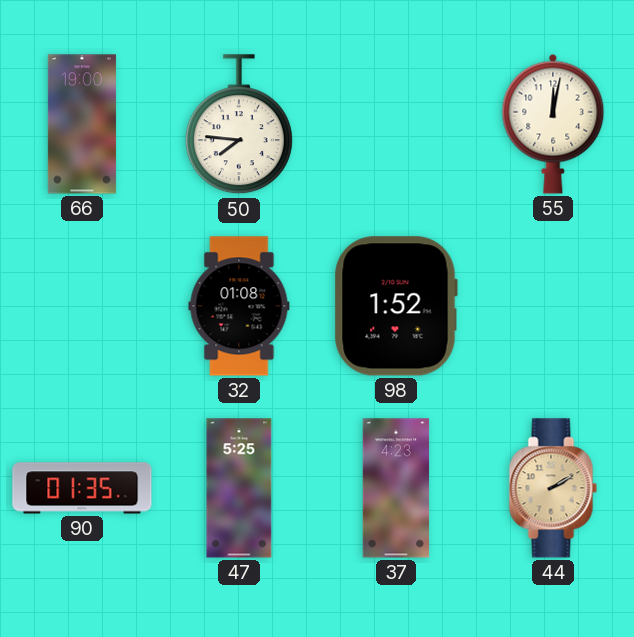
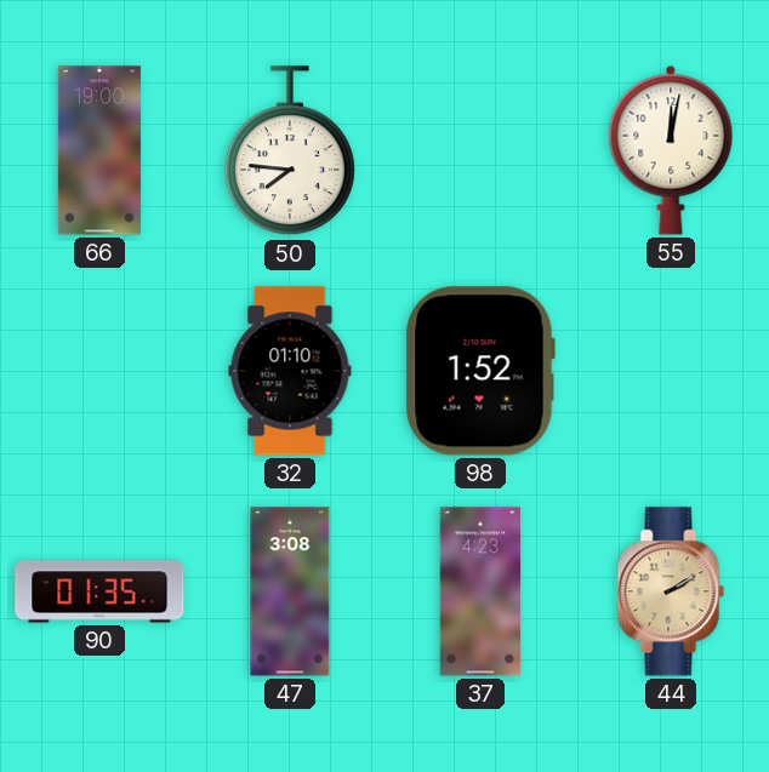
32: 01:08 -> 01:10
47: 5:25 -> 3:08
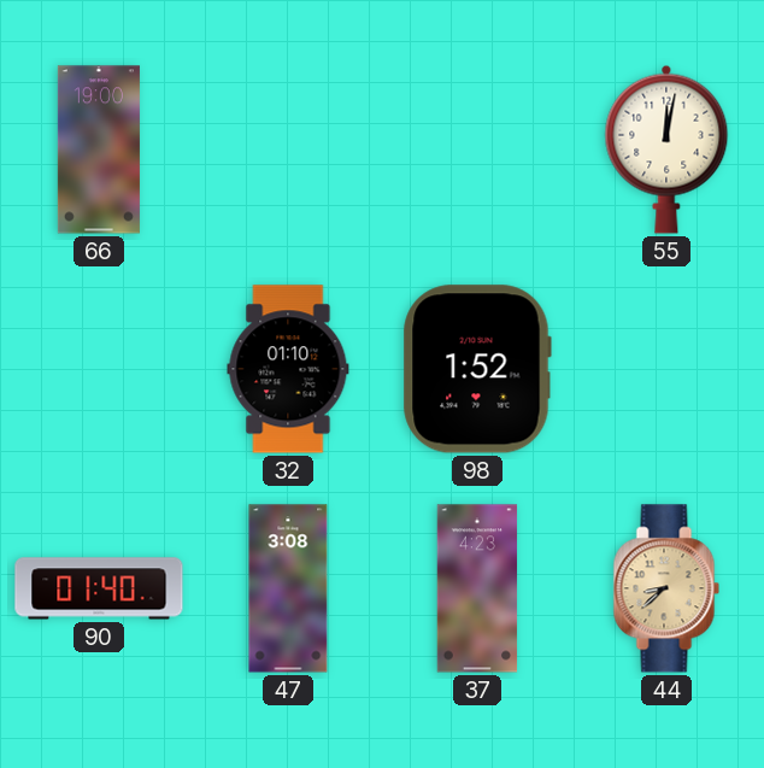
50: 7:46 -> none
90: 01:35 -> 01:40
44: 2:10 -> 8:38
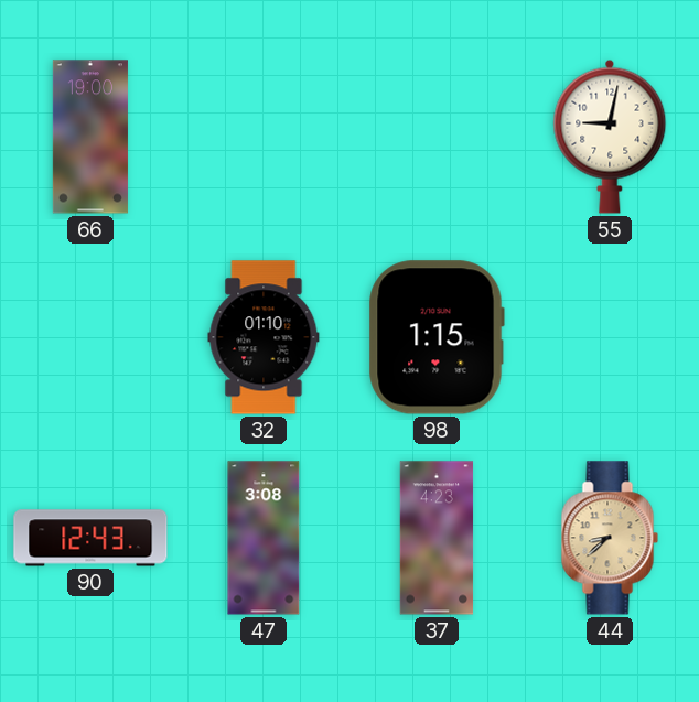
55: 12:02 -> 9:02
98: 1:52 -> 1:15
90: 01:40 -> 12:43
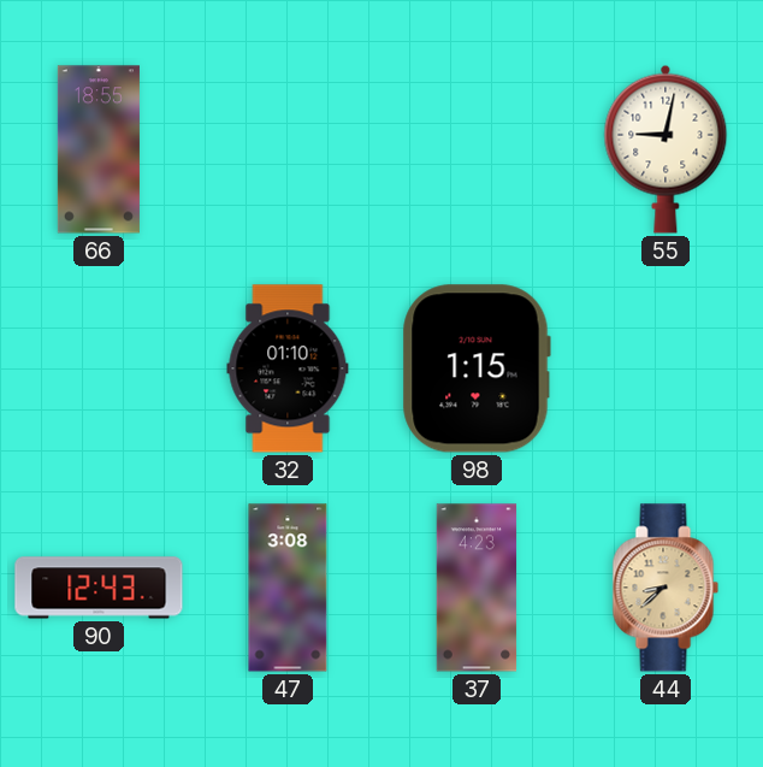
66: 19:00 -> 18:55
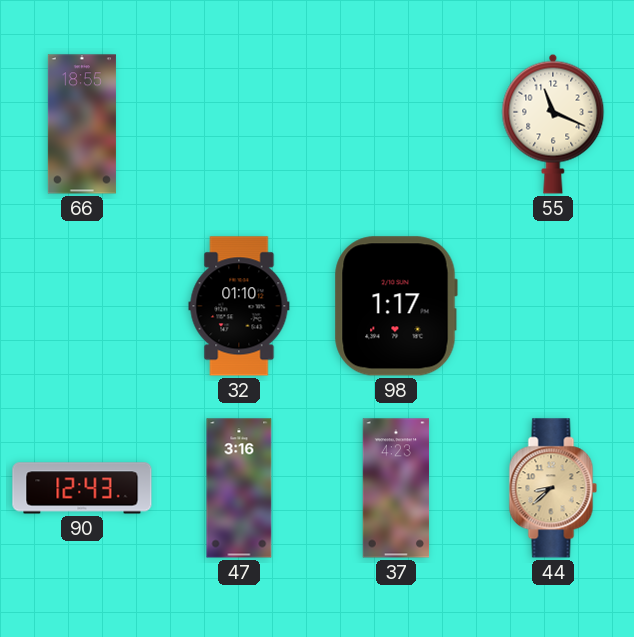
55: 9:02 -> 11:19
98: 1:15 -> 1:17
47: 3:08 -> 3:16
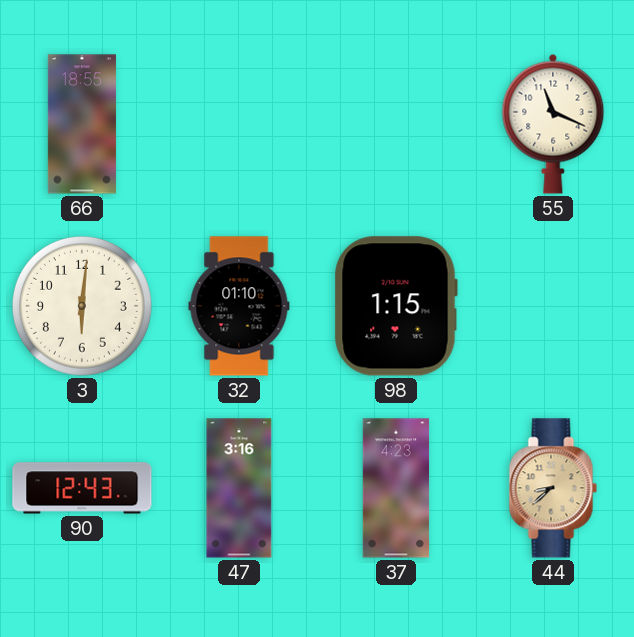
3: none -> 6:01
98: 1:17 -> 1:15
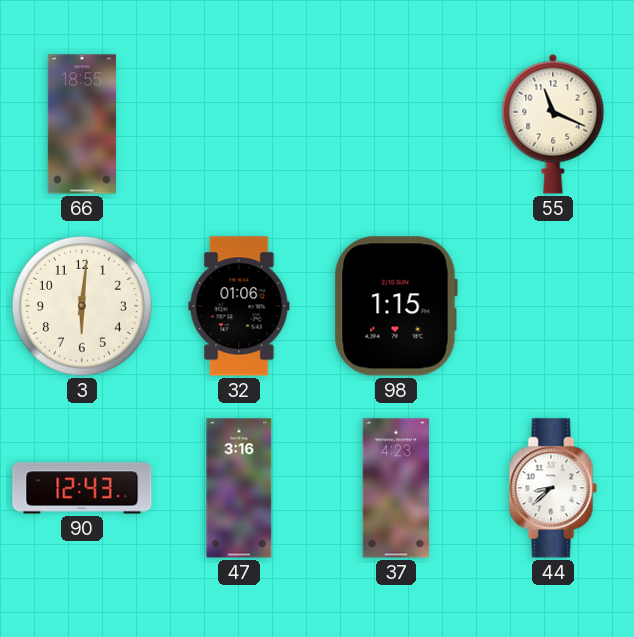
32: 01:10 -> 01:06
44 dial: champagne -> white
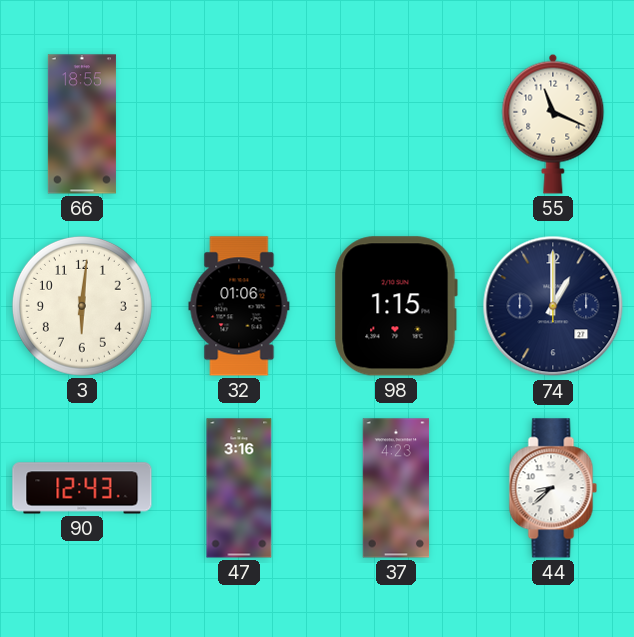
74: none -> 1:00
